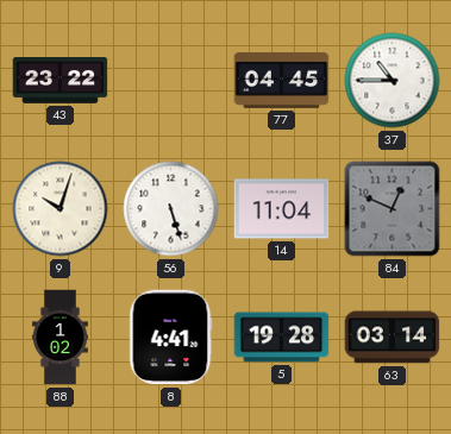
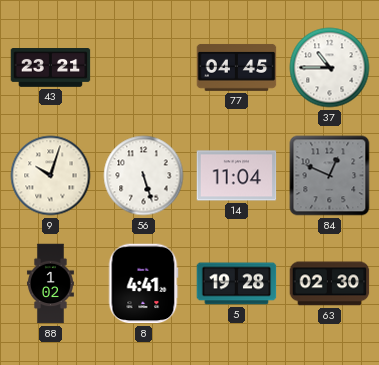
43: 23:22 -> 23:21
63: 03:14 -> 02:30
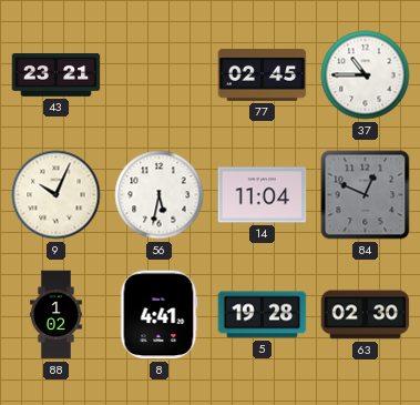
77: 04:45 -> 02:45
9: 10:03 -> 10:04
56: 5:27 -> 5:32
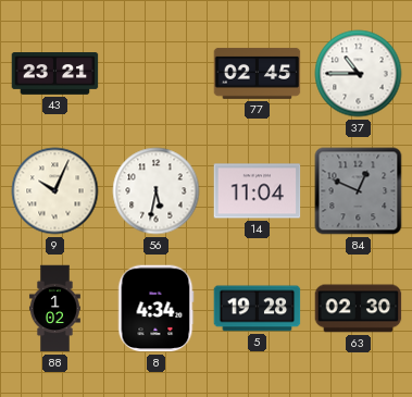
8: 4:41 -> 4:34
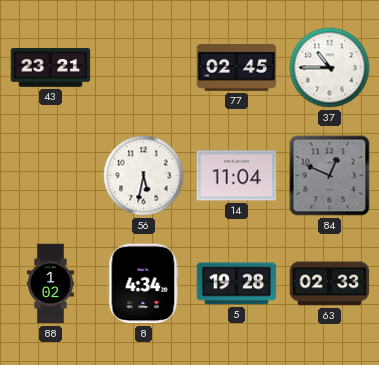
9: 10:04 -> none
63: 02:30 -> 02:33
